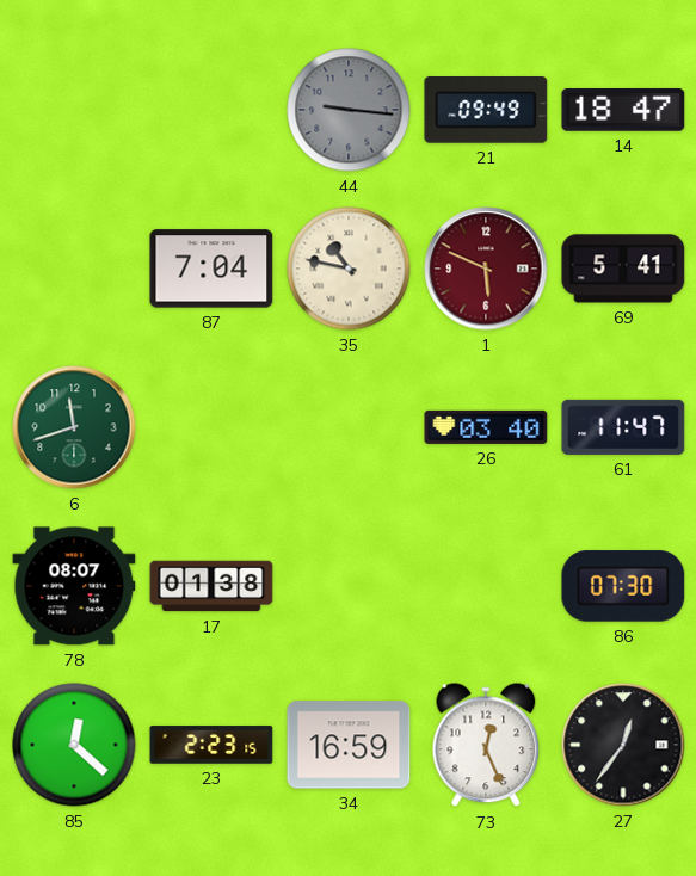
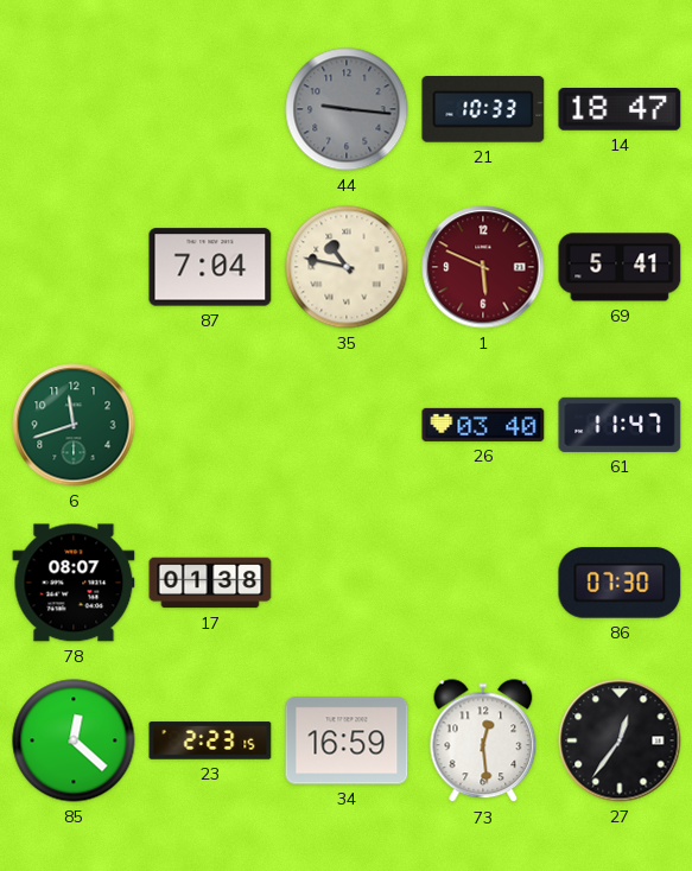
21: 09:49 -> 10:33
73: 12:26 -> 12:29
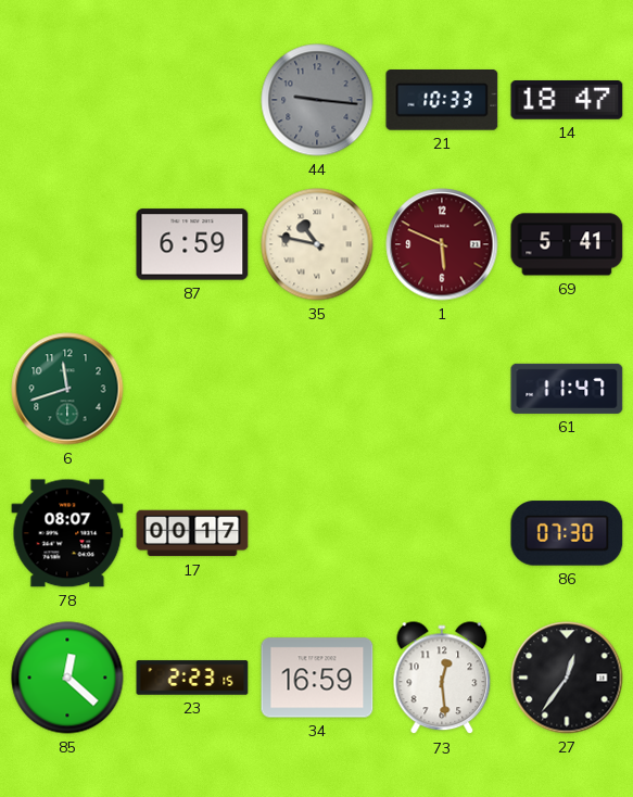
87: 7:04 -> 6:59
26: 03:40 -> none
17: 01:38 -> 00:17
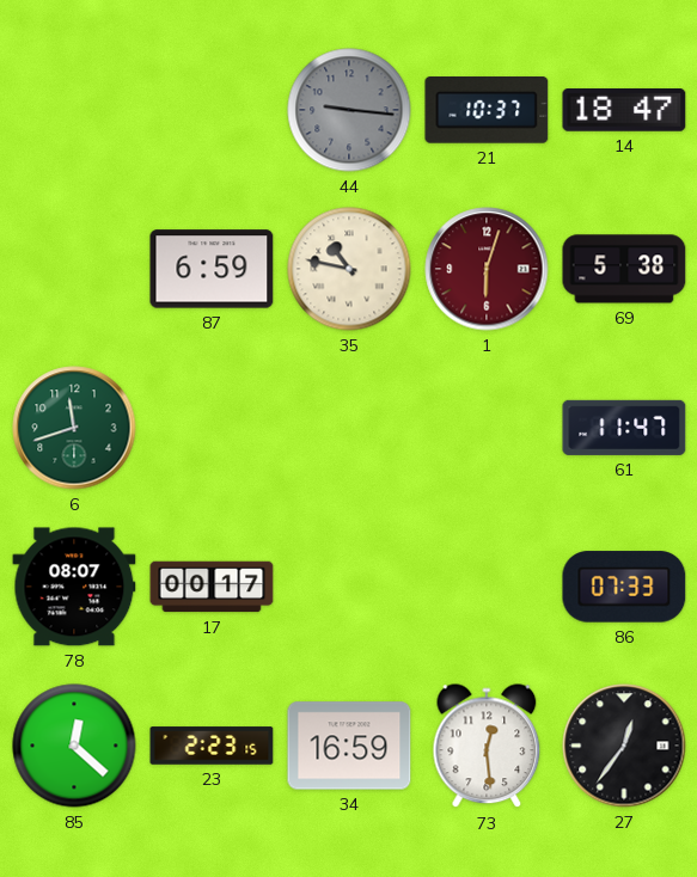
21: 10:33 -> 10:37
1: 5:49 -> 6:03
69: 5:41 -> 5:38
86: 07:30 -> 07:33
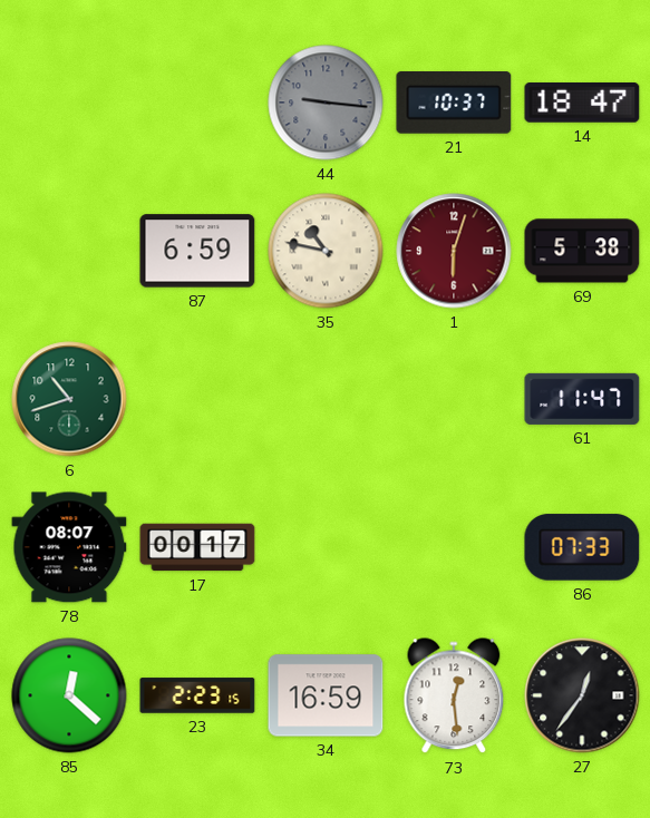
6: 11:42 -> 10:42
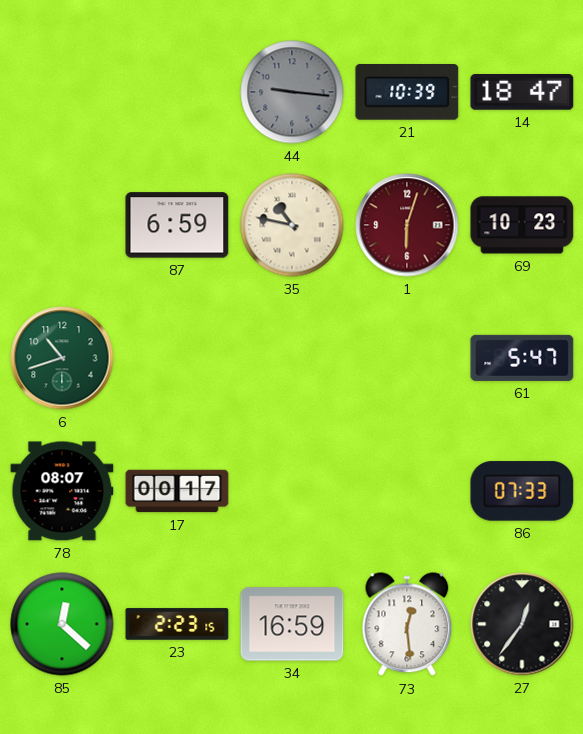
21: 10:37 -> 10:39
69: 5:38 -> 10:23
61: 11:47 -> 5:47
